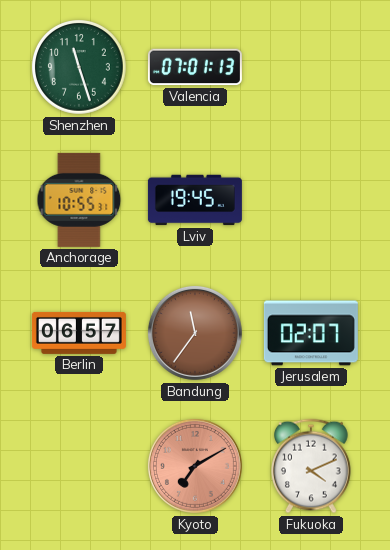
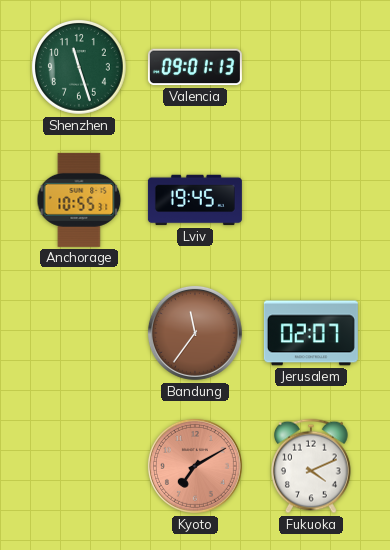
Valencia: 07:01 -> 09:01
Berlin: 06:57 -> none
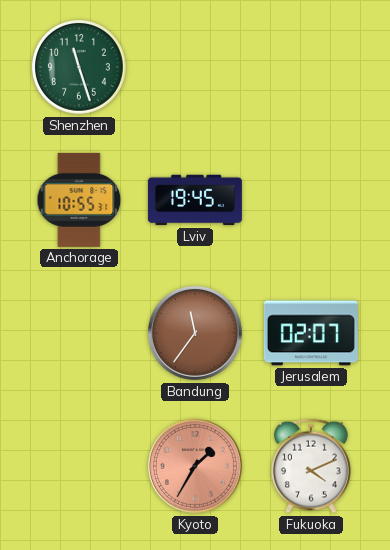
Valencia: 09:01 -> none
Kyoto: 7:10 -> 1:35
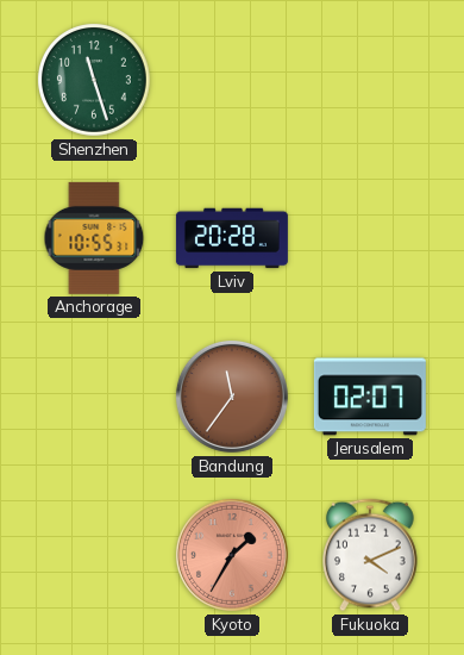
Lviv: 19:45 -> 20:28
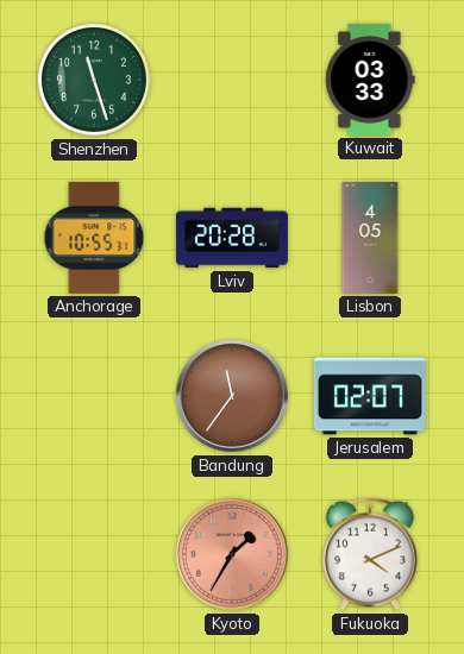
Kuwait: none -> 03:33
Lisbon: none -> 4:05
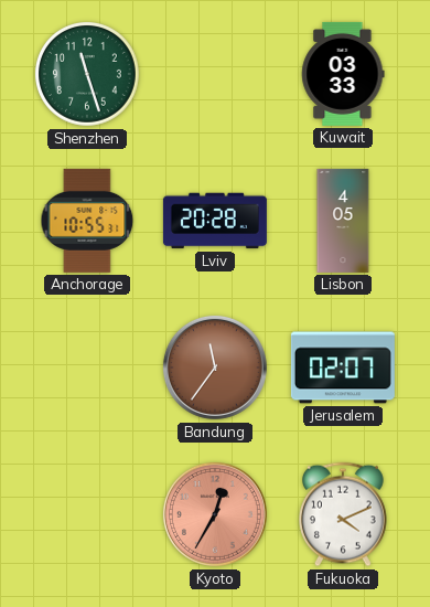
Kyoto: 1:35 -> 12:35
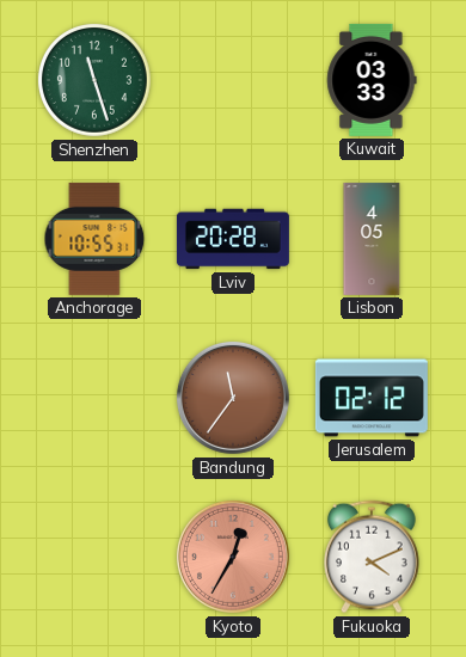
Jerusalem: 02:07 -> 02:12
